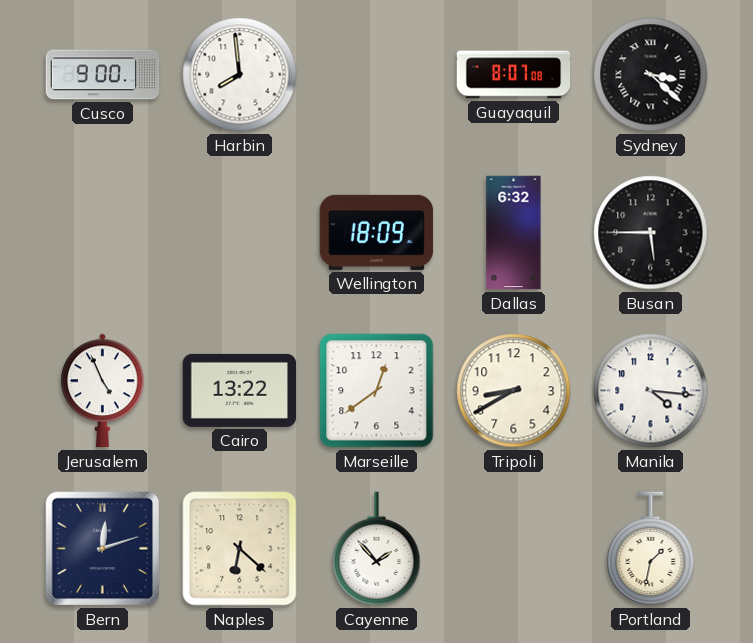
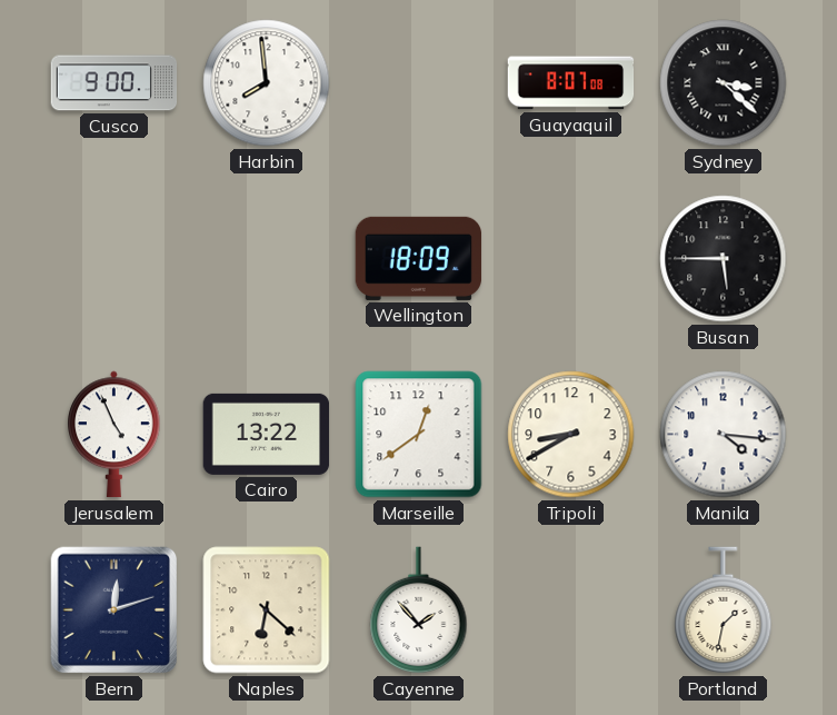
Dallas: 6:32 -> none
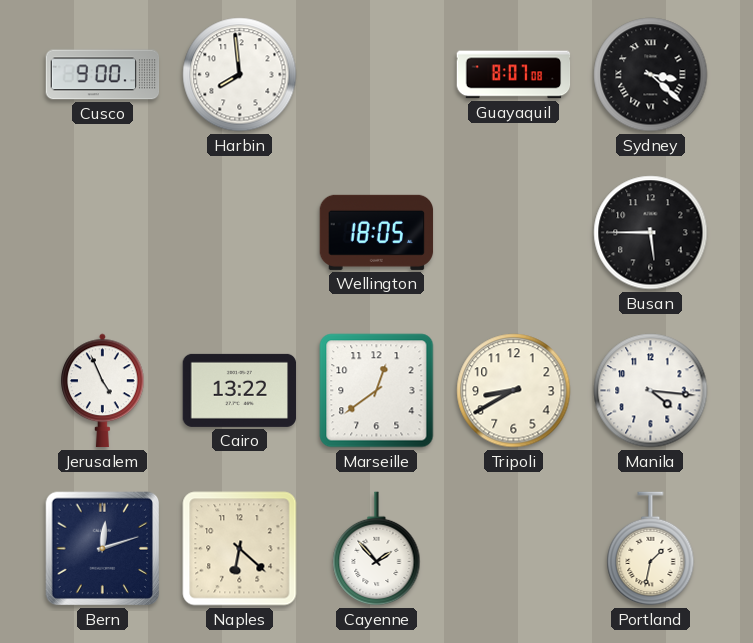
Wellington: 18:09 -> 18:05
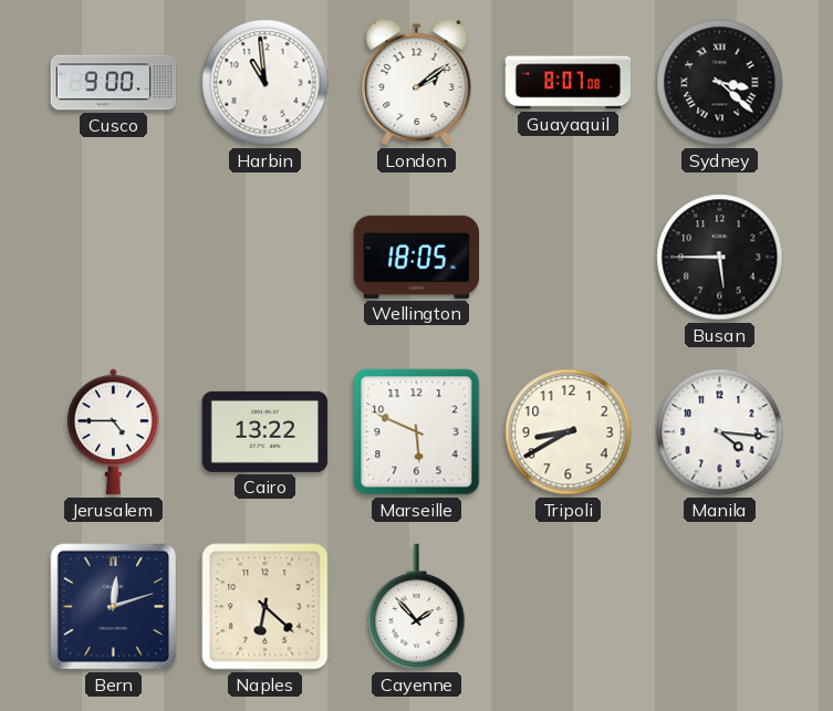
Harbin: 7:59 -> 10:59
London: none -> 2:09
Jerusalem: 4:56 -> 4:45
Marseille: 12:39 -> 5:49
Portland: 1:32 -> none
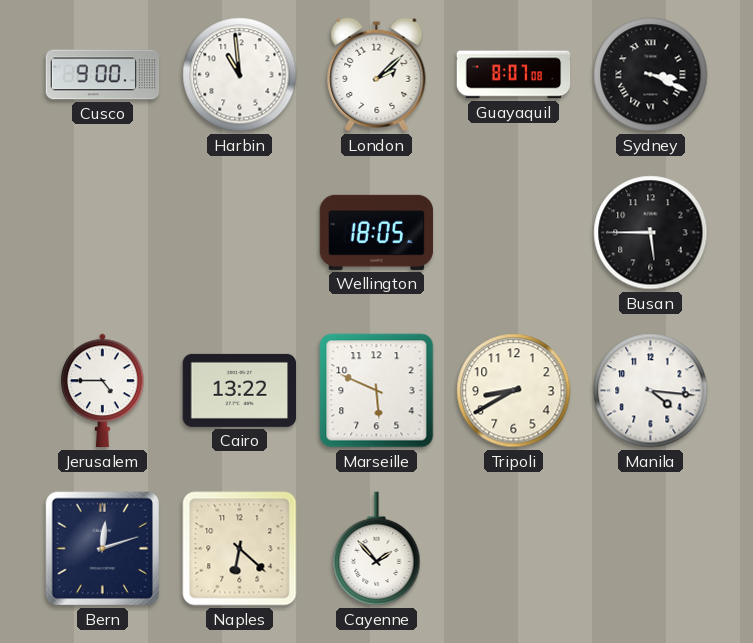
London: 2:09 -> 2:08
Sydney: 3:22 -> 3:19
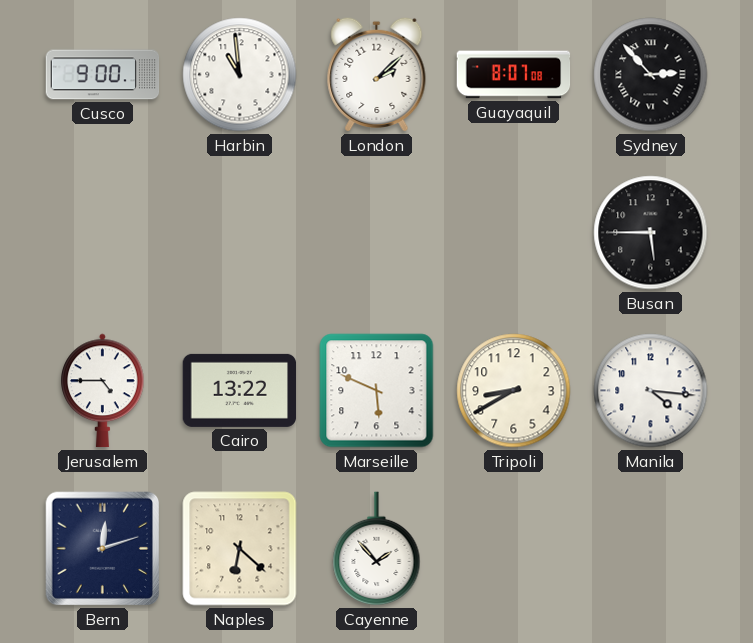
Sydney: 3:19 -> 2:53
Wellington: 18:05 -> none
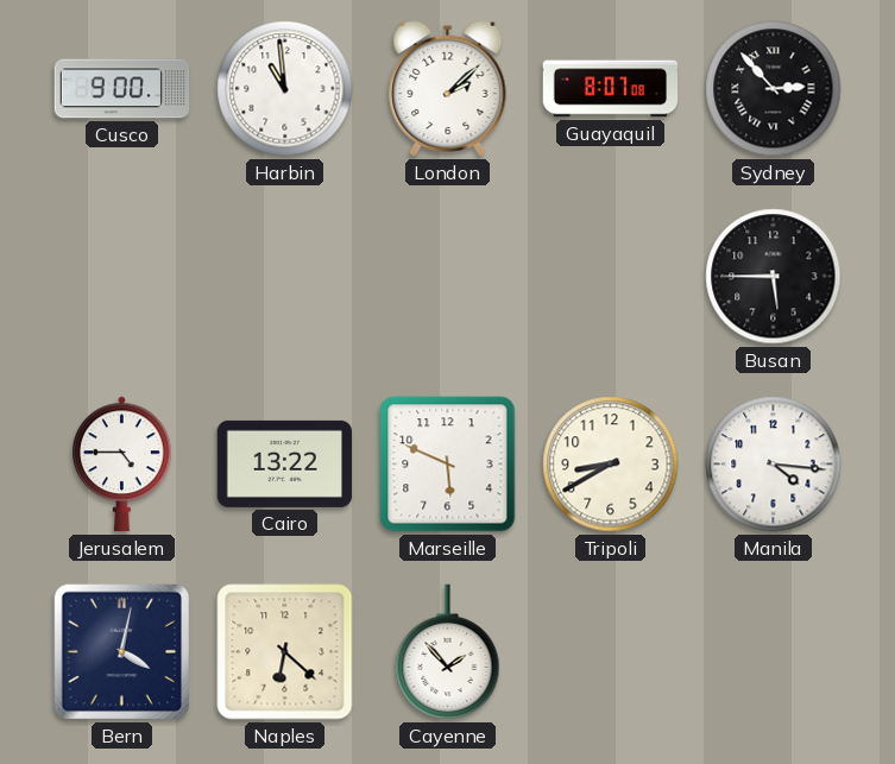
Bern: 12:12 -> 4:02
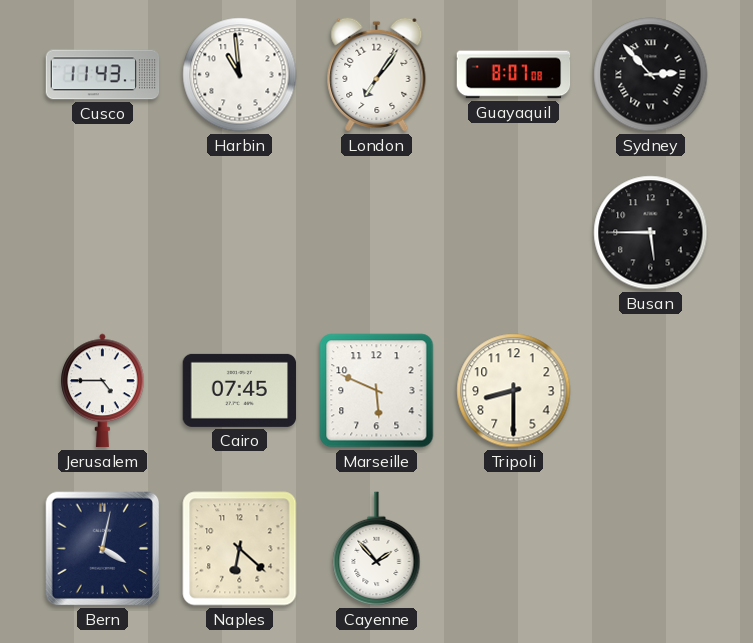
Cusco: 9:00 -> 11:43
London: 2:08 -> 7:06
Cairo: 13:22 -> 07:45
Tripoli: 8:40 -> 8:30
Manila: 4:16 -> none
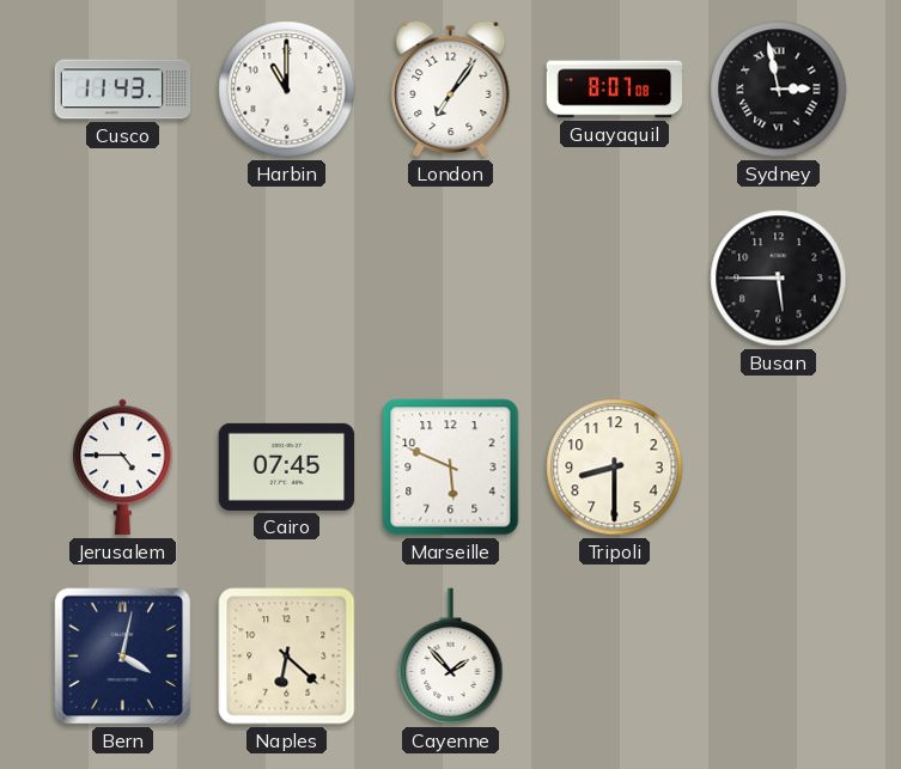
Harbin: 10:59 -> 11:00
Sydney: 2:53 -> 2:58
